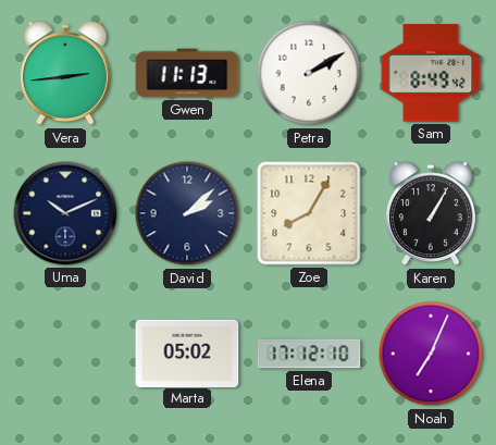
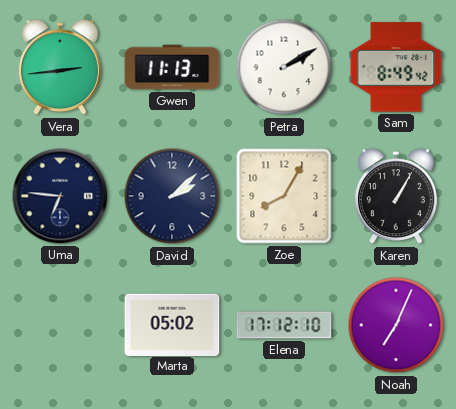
Uma: 10:11 -> 6:46
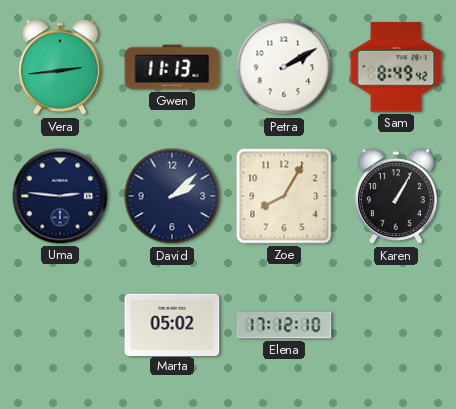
Uma: 6:46 -> 2:46
Noah: 7:04 -> none
